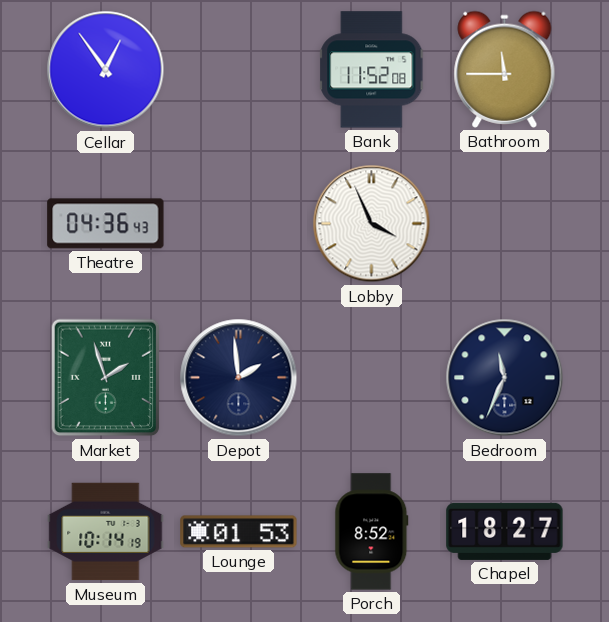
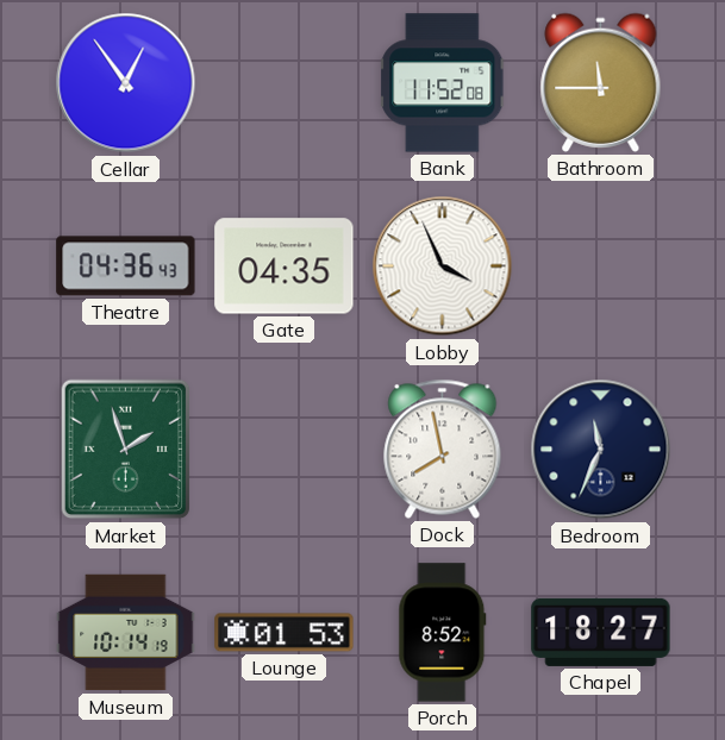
Gate: none -> 04:35
Depot: 1:59 -> none
Dock: none -> 7:58
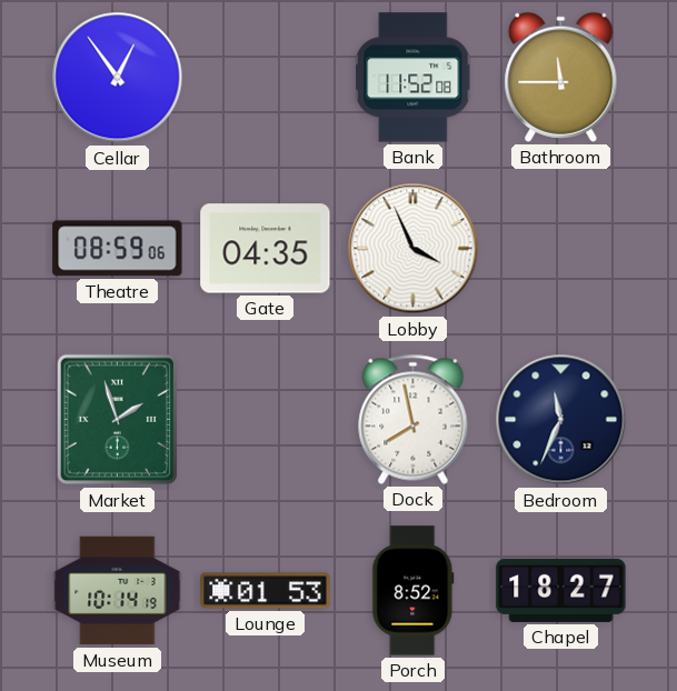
Theatre: 04:36 -> 08:59
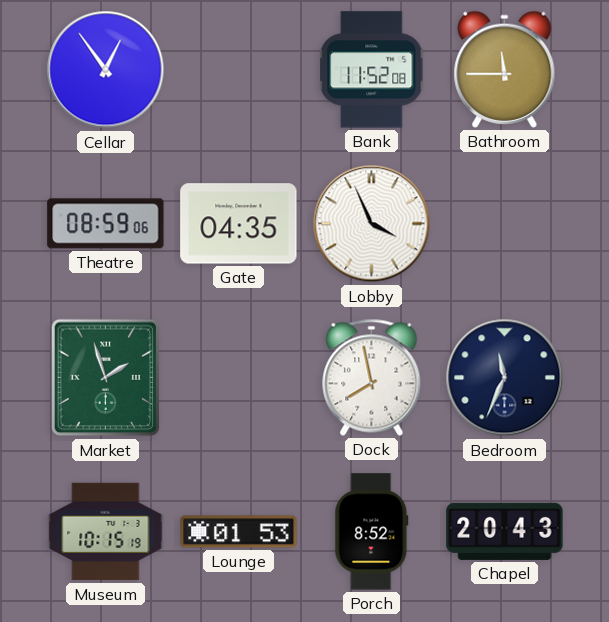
Museum: 10:14 -> 10:15
Chapel: 18:27 -> 20:43
